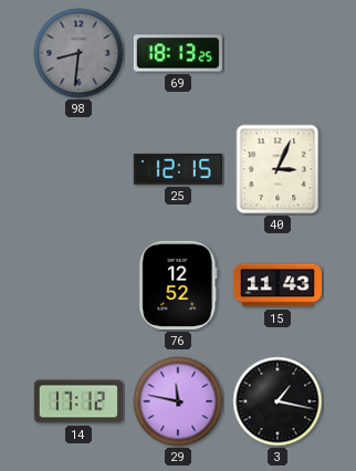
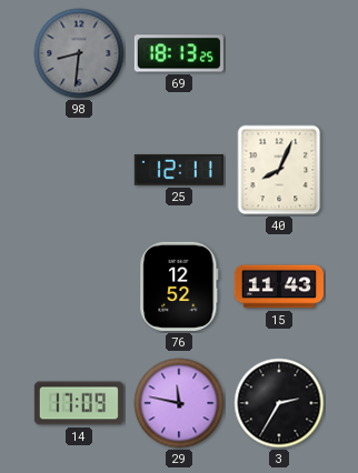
25: 12:15 -> 12:11
40: 3:04 -> 8:04
14: 17:12 -> 17:09
3: 1:17 -> 2:35
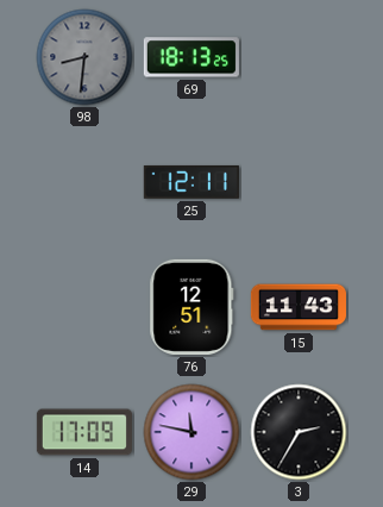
40: 8:04 -> none
76: 12:52 -> 12:51
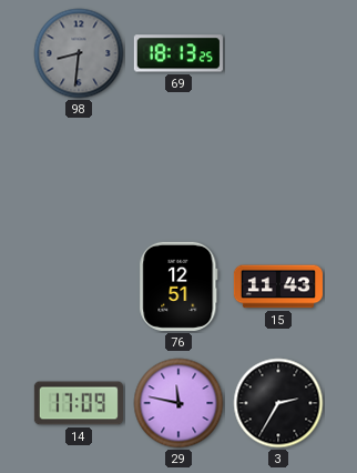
25: 12:11 -> none
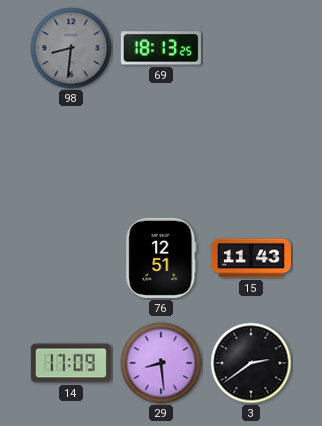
29: 11:47 -> 8:29
3: 2:35 -> 2:39
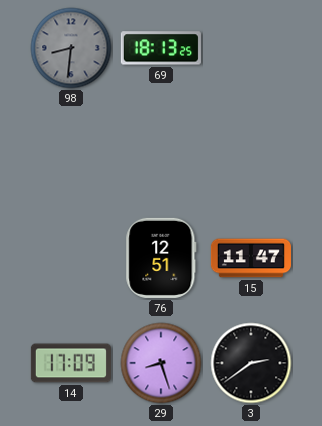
15: 11:43 -> 11:47
29: 8:29 -> 8:27
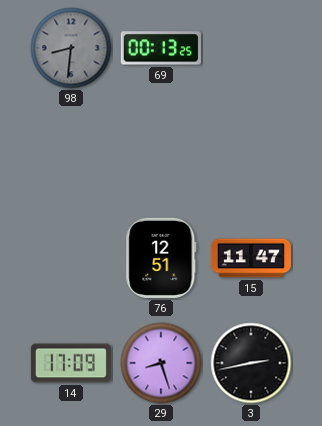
69: 18:13 -> 00:13
3: 2:39 -> 2:43
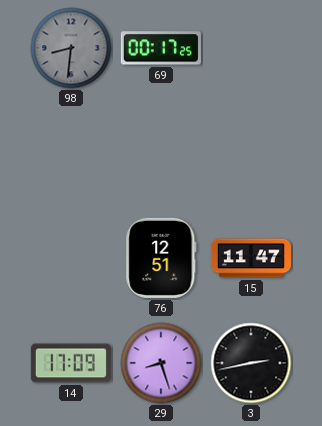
69: 00:13 -> 00:17
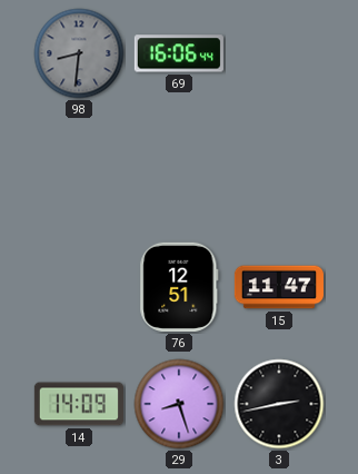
69: 00:17 -> 16:06
14: 17:09 -> 14:09
